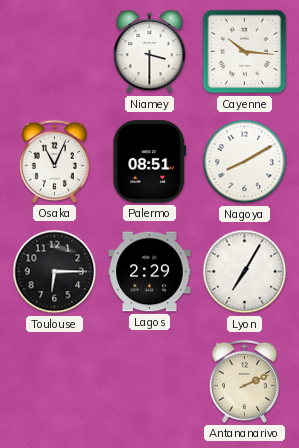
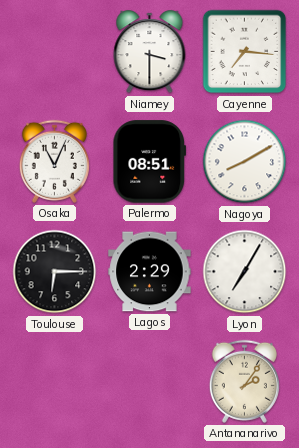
Cayenne: 10:16 -> 7:16
Antananarivo: 2:11 -> 2:06
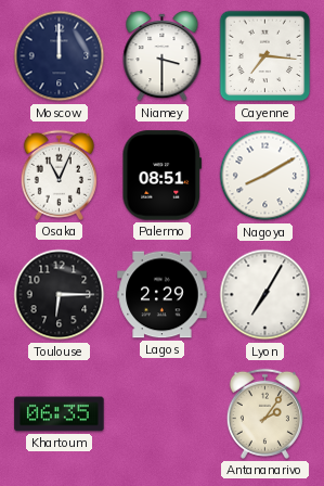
Moscow: none -> 12:00
Khartoum: none -> 06:35
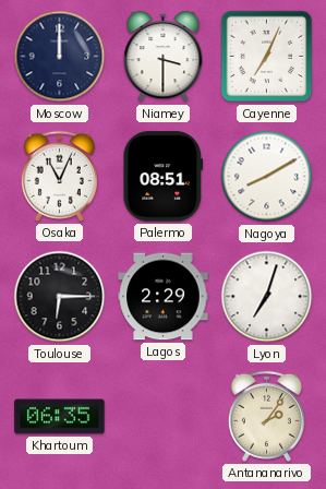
Cayenne: 7:16 -> 7:04
Lyon: 7:05 -> 7:03
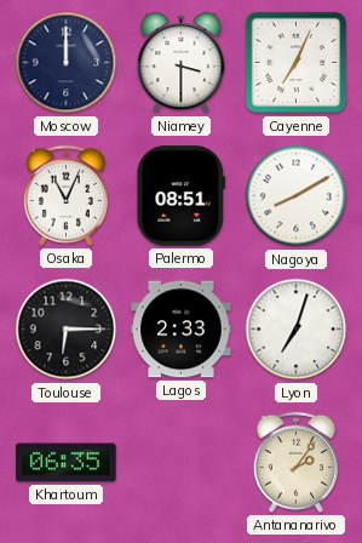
Lagos: 2:29 -> 2:33
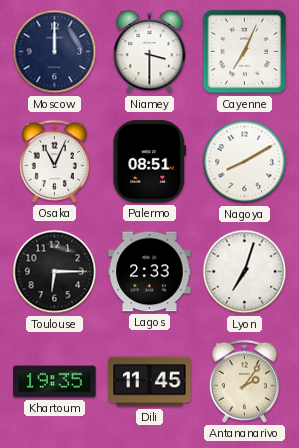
Khartoum: 06:35 -> 19:35
Dili: none -> 11:45
